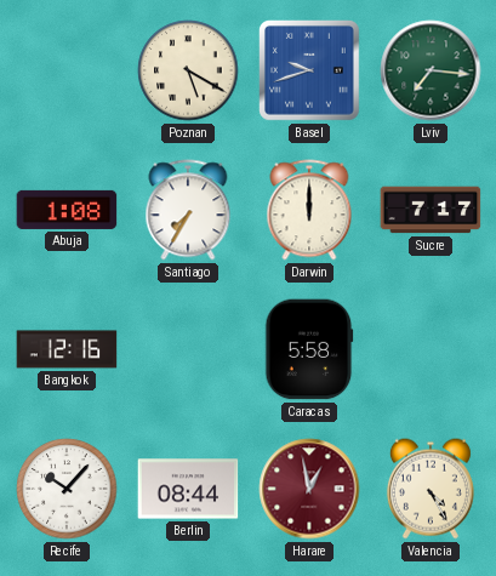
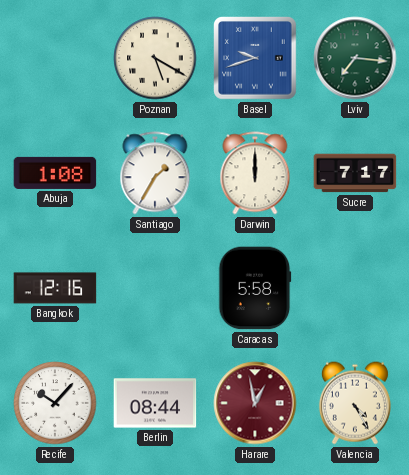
Santiago: 7:35 -> 1:35
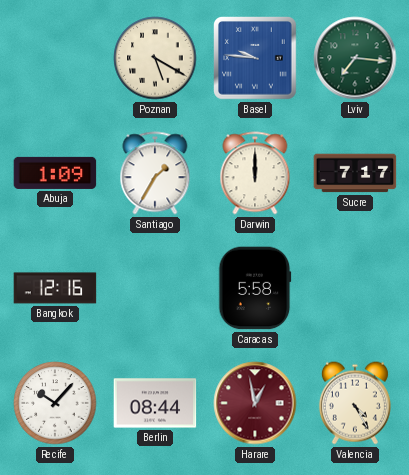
Basel: 9:42 -> 9:46
Abuja: 1:08 -> 1:09
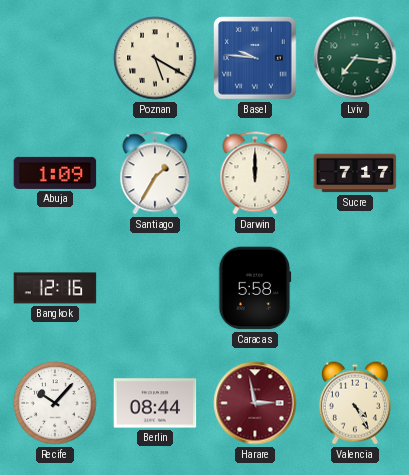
Harare: 12:58 -> 2:58
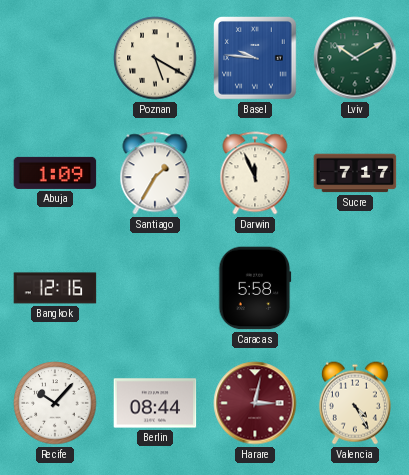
Lviv: 7:16 -> 10:10
Darwin: 12:00 -> 11:56
Harare: 2:58 -> 3:02
